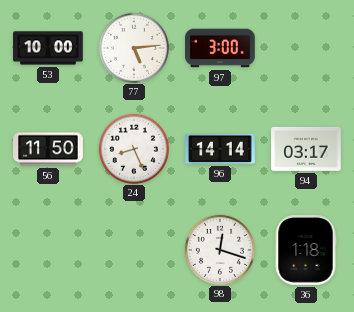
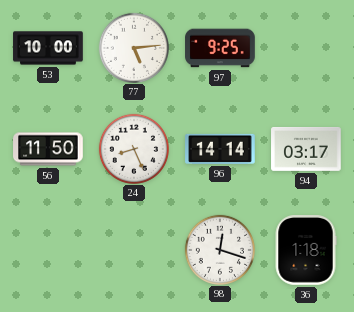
97: 3:00 -> 9:25
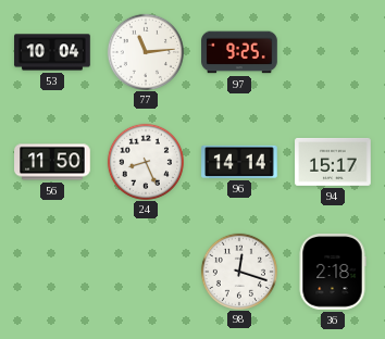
53: 10:00 -> 10:04
77: 5:14 -> 11:14
94: 03:17 -> 15:17
36: 1:18 -> 2:18
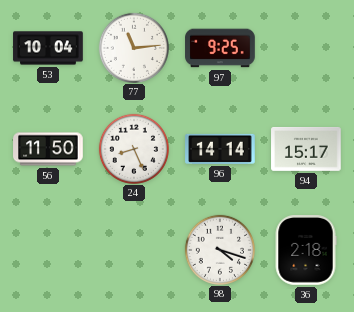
98: 12:18 -> 4:18
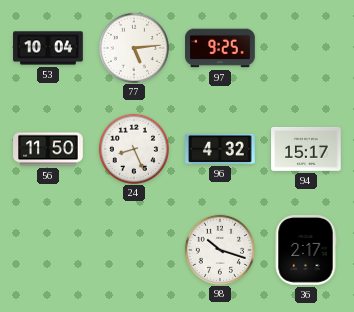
77: 11:14 -> 5:14
96: 14:14 -> 4:32
98: 4:18 -> 10:18
36: 2:18 -> 2:17
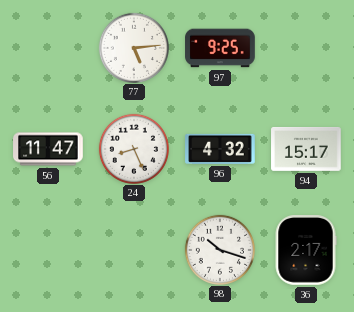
53: 10:04 -> none
56: 11:50 -> 11:47
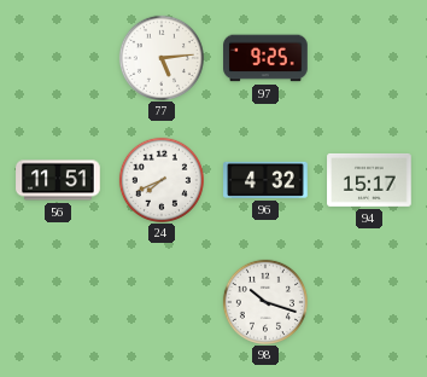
56: 11:47 -> 11:51
24: 8:26 -> 7:41
36: 2:17 -> none
